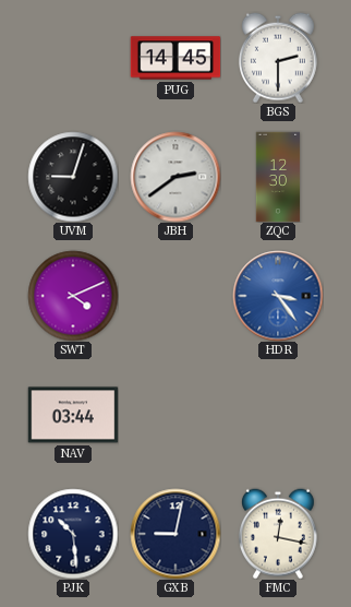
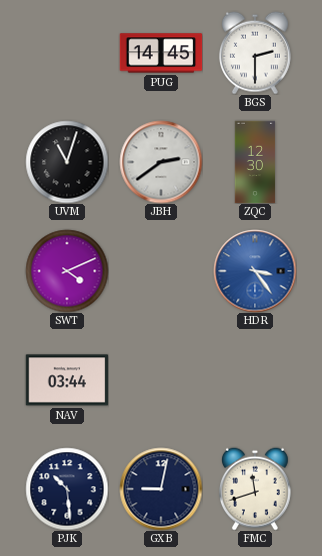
UVM: 9:03 -> 11:03
FMC: 12:17 -> 11:42
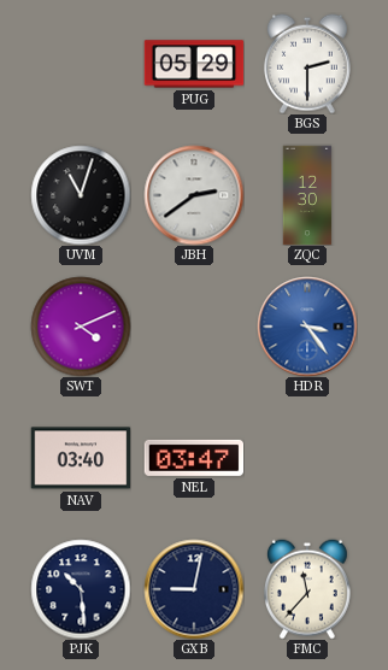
PUG: 14:45 -> 05:29
NAV: 03:44 -> 03:40
NEL: none -> 03:47
FMC: 11:42 -> 11:37
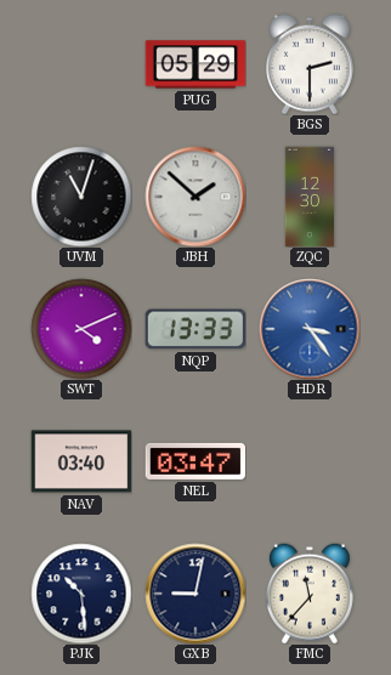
JBH: 2:39 -> 1:52
NQP: none -> 13:33
